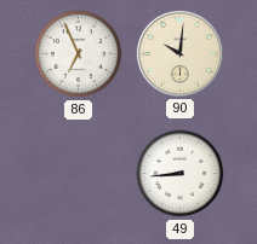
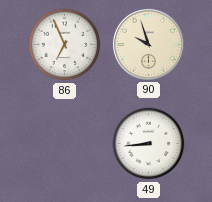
90: 10:01 -> 9:57
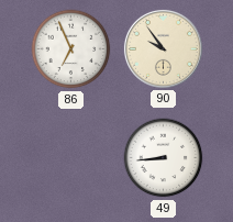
90: 9:57 -> 9:54
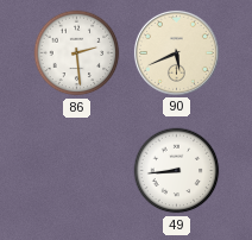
86: 6:56 -> 2:29
90: 9:54 -> 5:41
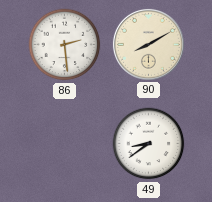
90: 5:41 -> 8:10
49: 8:44 -> 8:39
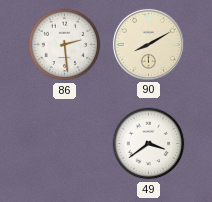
49: 8:39 -> 3:39
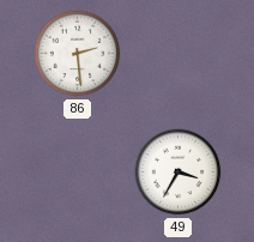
90: 8:10 -> none
49: 3:39 -> 3:35
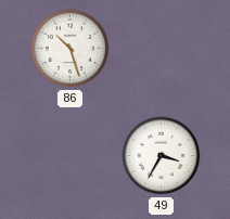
86: 2:29 -> 10:27
